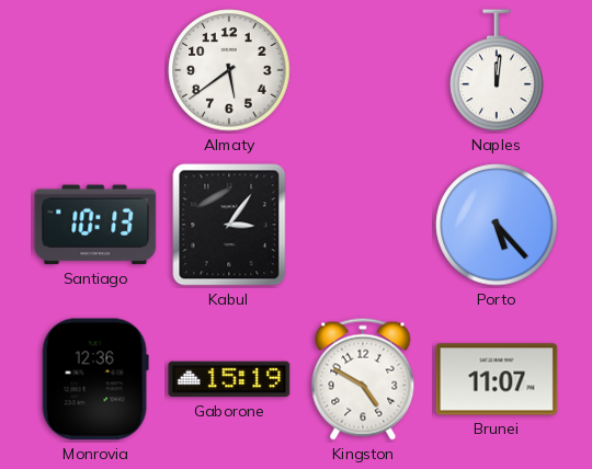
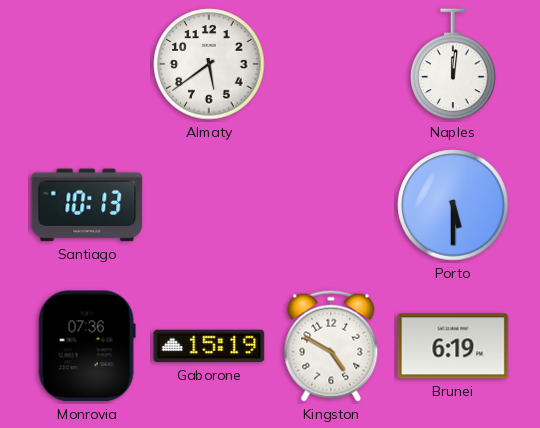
Kabul: 3:06 -> none
Porto: 5:23 -> 5:30
Monrovia: 12:36 -> 07:36
Brunei: 11:07 -> 6:19
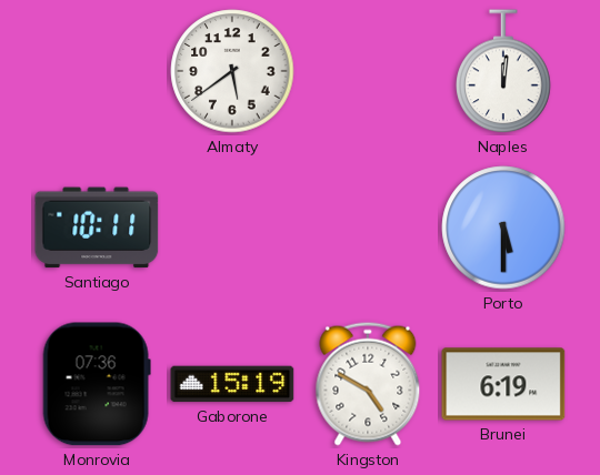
Santiago: 10:13 -> 10:11
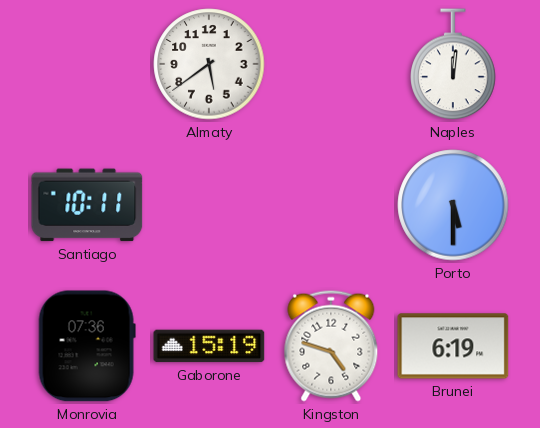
Kingston: 4:50 -> 4:48
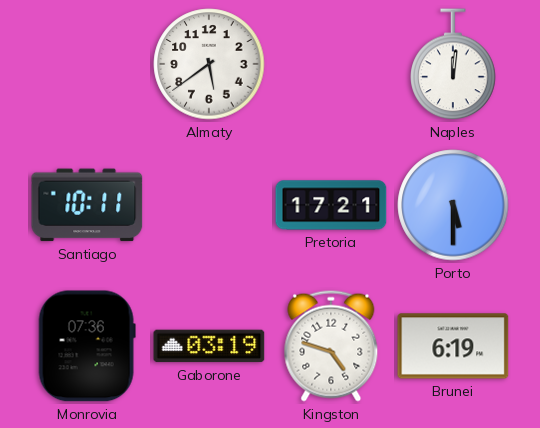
Pretoria: none -> 17:21
Gaborone: 15:19 -> 03:19
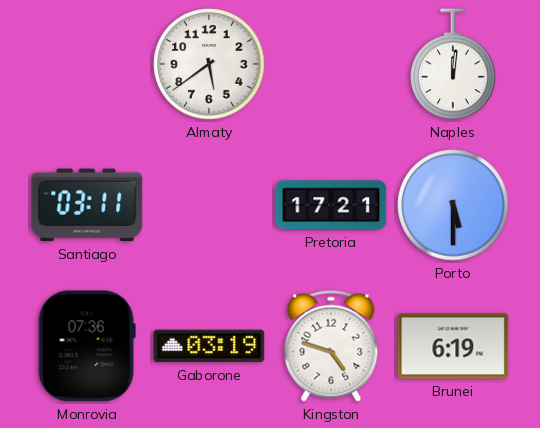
Santiago: 10:11 -> 03:11
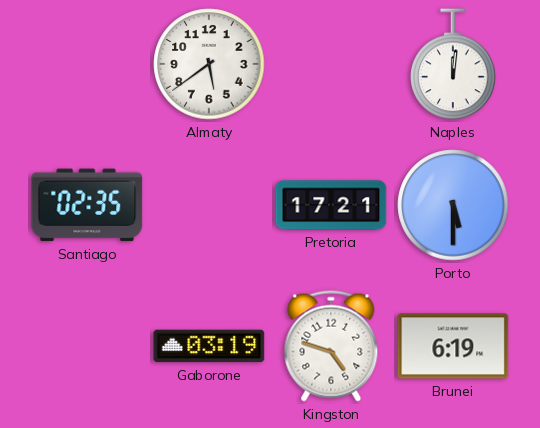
Santiago: 03:11 -> 02:35
Monrovia: 07:36 -> none
